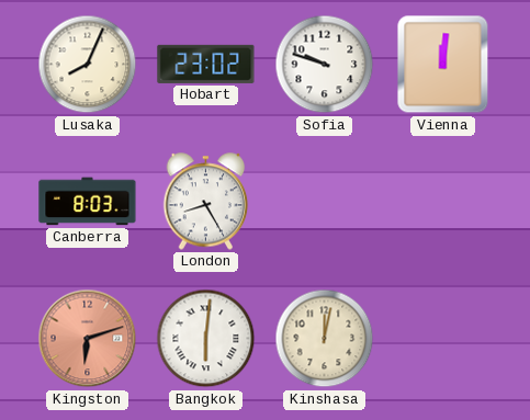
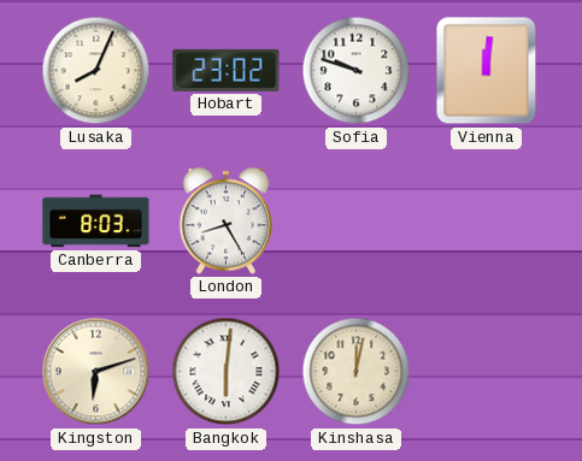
Kingston dial: salmon -> cream
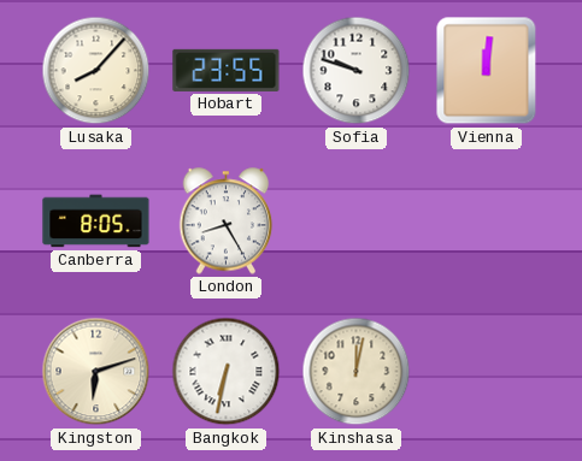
Lusaka: 8:04 -> 8:07
Hobart: 23:02 -> 23:55
Canberra: 8:03 -> 8:05
Bangkok: 6:01 -> 6:32
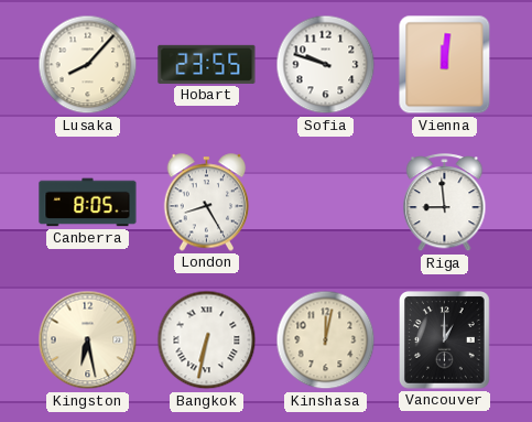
Riga: none -> 8:59
Kingston: 6:12 -> 6:28
Vancouver: none -> 1:00
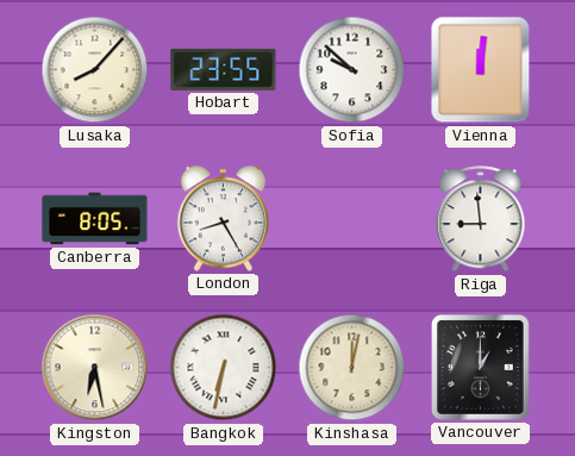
Sofia: 9:48 -> 9:52
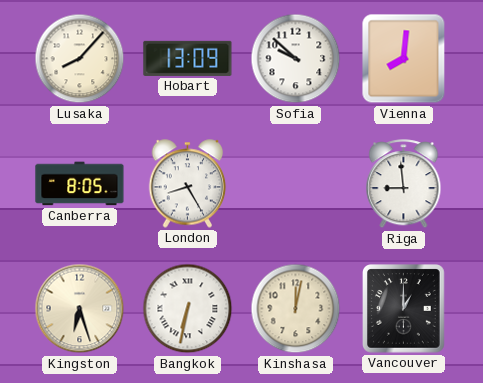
Hobart: 23:55 -> 13:09
Vienna: 12:01 -> 8:01
Kingston: 6:28 -> 6:27
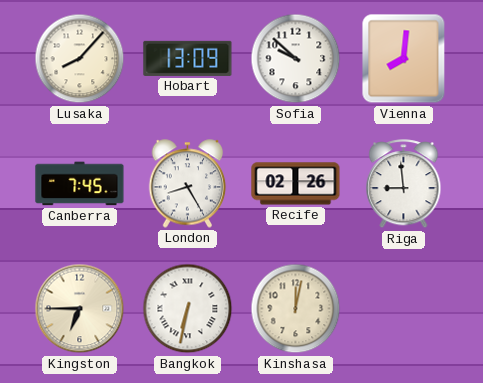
Canberra: 8:05 -> 7:45
Recife: none -> 02:26
Kingston: 6:27 -> 6:45
Vancouver: 1:00 -> none
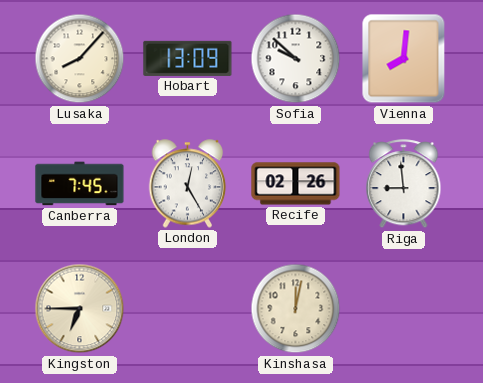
London: 8:25 -> 12:25
Bangkok: 6:32 -> none
